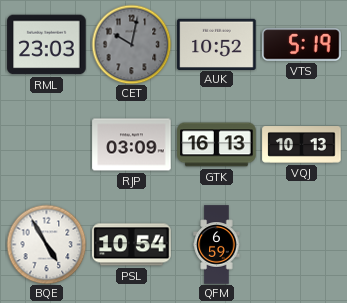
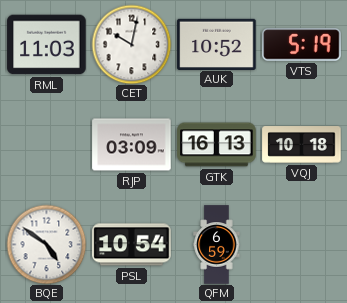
RML: 23:03 -> 11:03
CET dial: grey -> white
VQJ: 10:13 -> 10:18
BQE: 4:55 -> 4:51
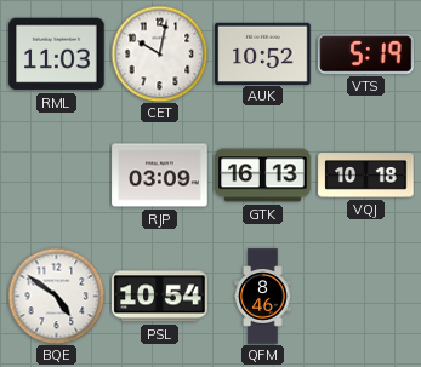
QFM: 6:59 -> 8:46
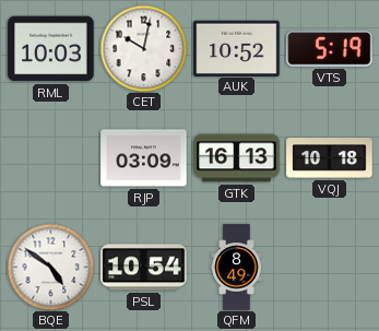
RML: 11:03 -> 10:03
QFM: 8:46 -> 8:49
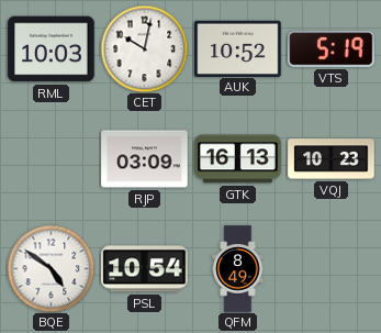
VQJ: 10:18 -> 10:23
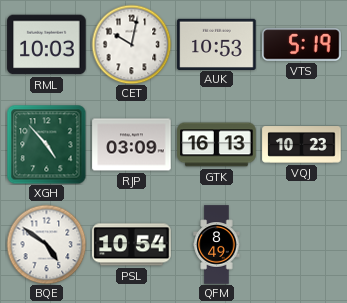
AUK: 10:52 -> 10:53
XGH: none -> 4:53
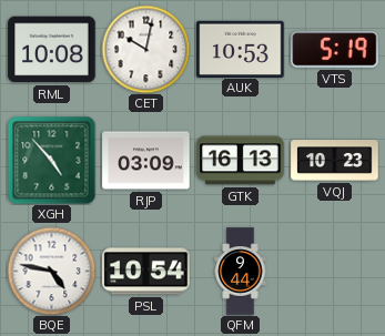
RML: 10:03 -> 10:08
BQE: 4:51 -> 4:47
QFM: 8:49 -> 9:44
